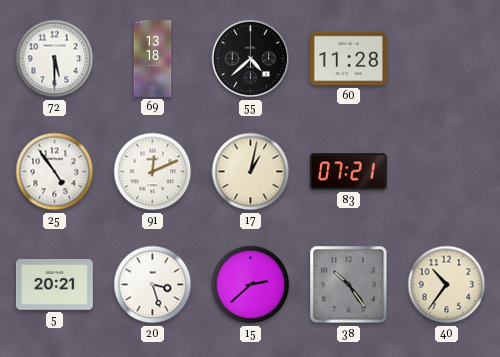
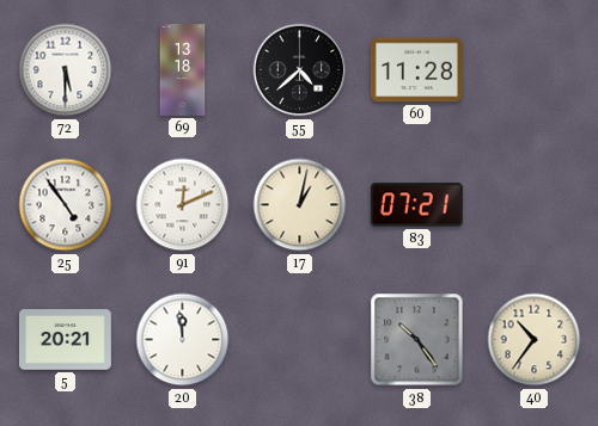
20: 3:27 -> 11:59
15: 2:38 -> none
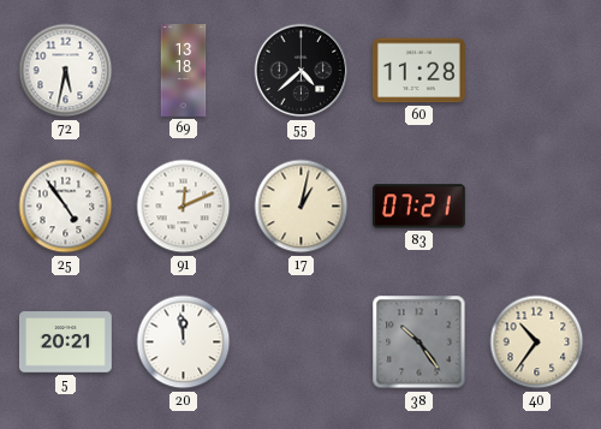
72: 5:30 -> 5:32
